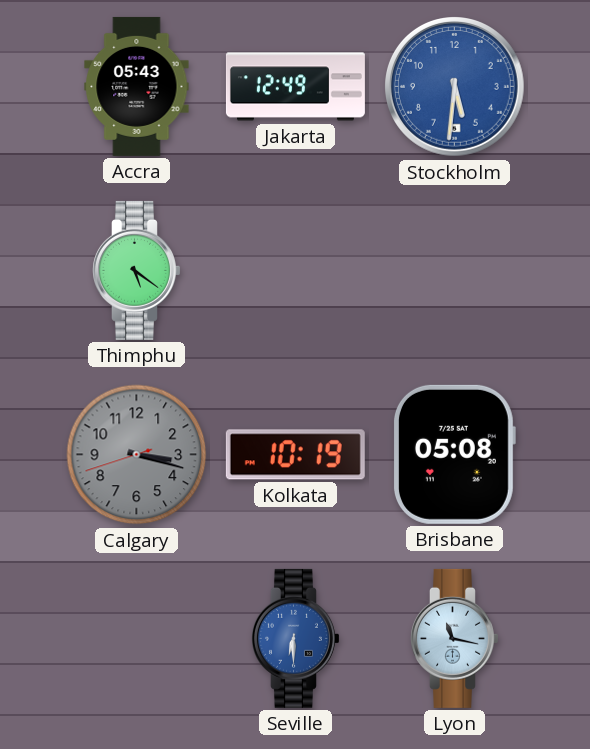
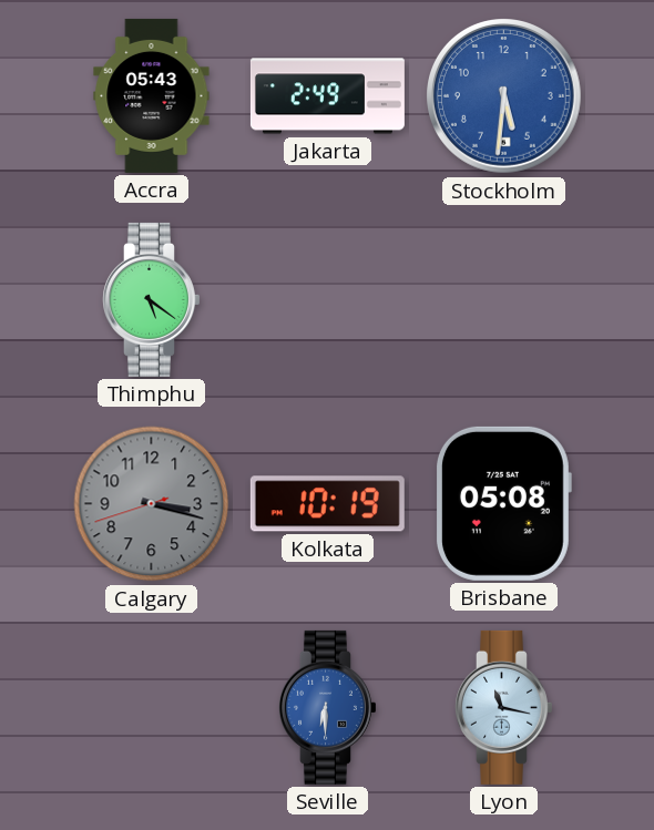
Jakarta: 12:49 -> 2:49
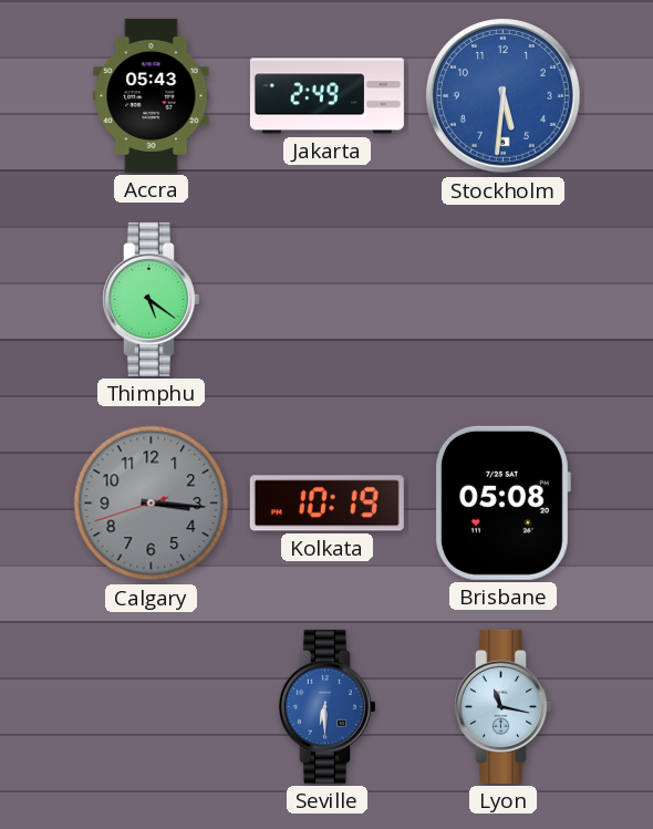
Calgary: 3:17 -> 3:15
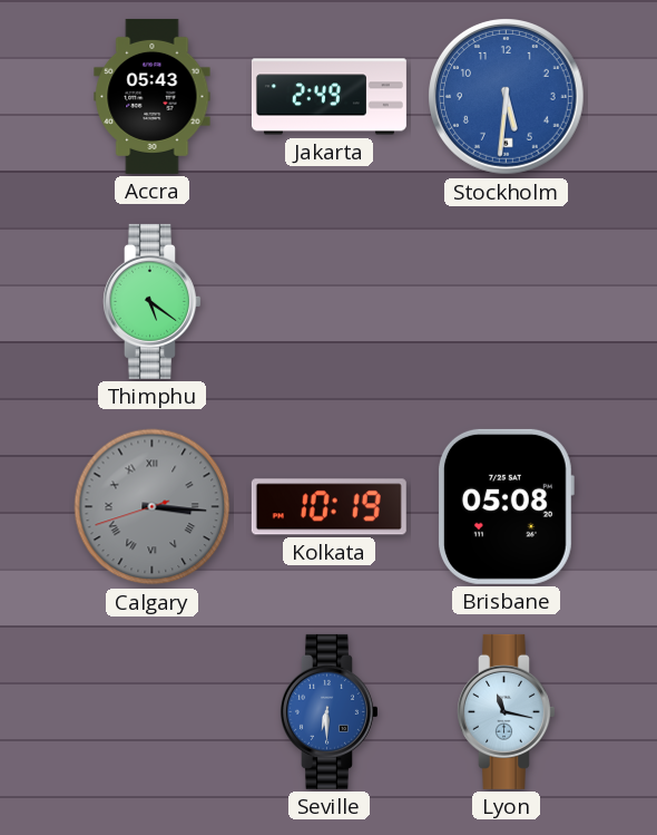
Calgary numerals: Arabic -> Roman
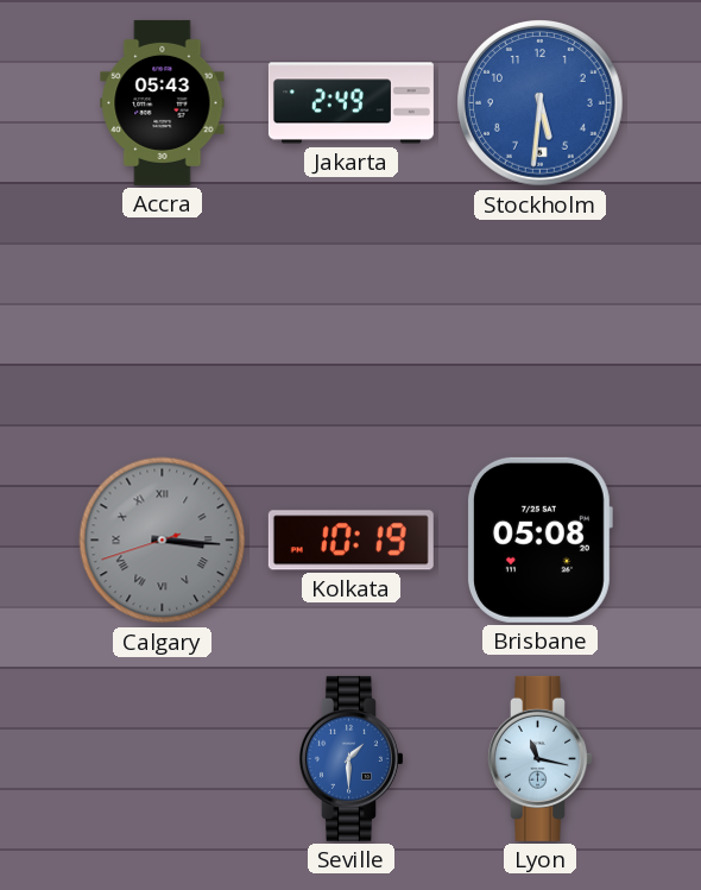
Thimphu: 5:21 -> none
Seville: 6:30 -> 1:30
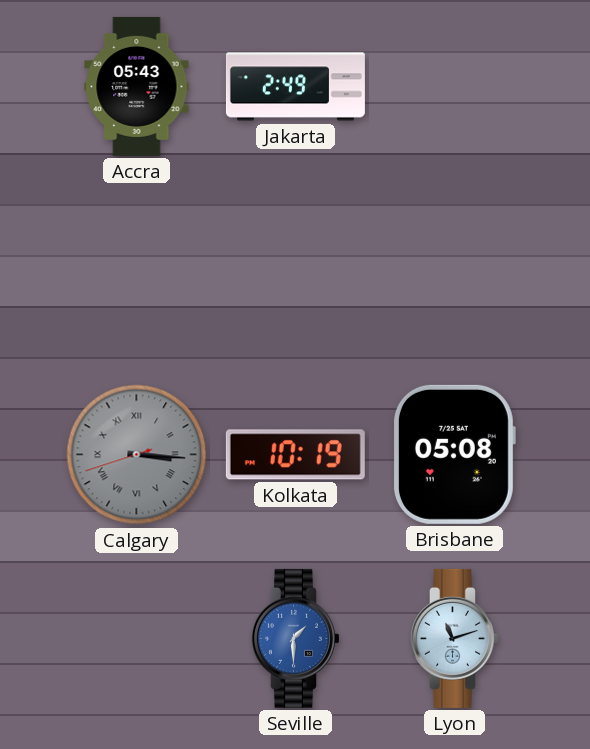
Stockholm: 5:31 -> none
Lyon: 11:17 -> 11:12
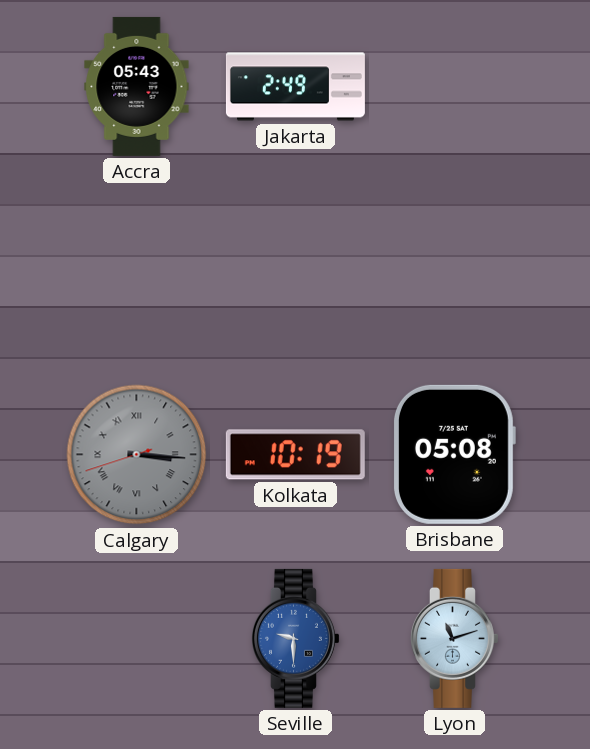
Seville: 1:30 -> 9:30
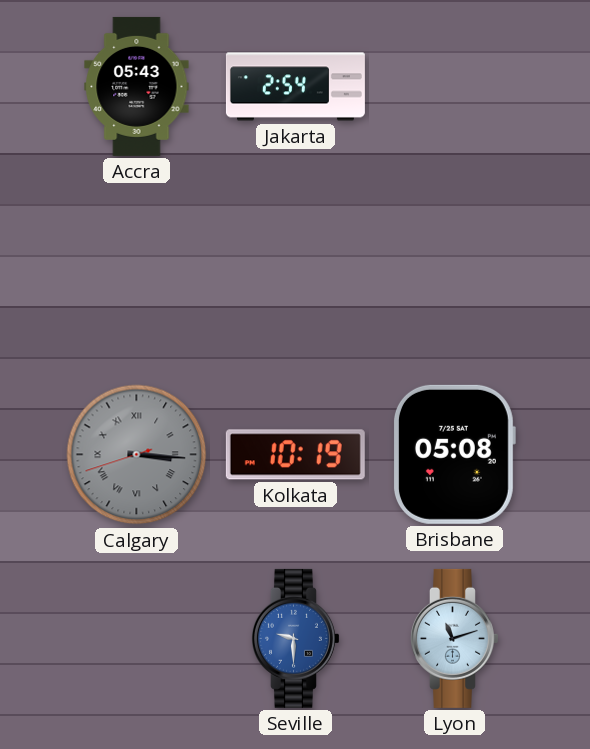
Jakarta: 2:49 -> 2:54
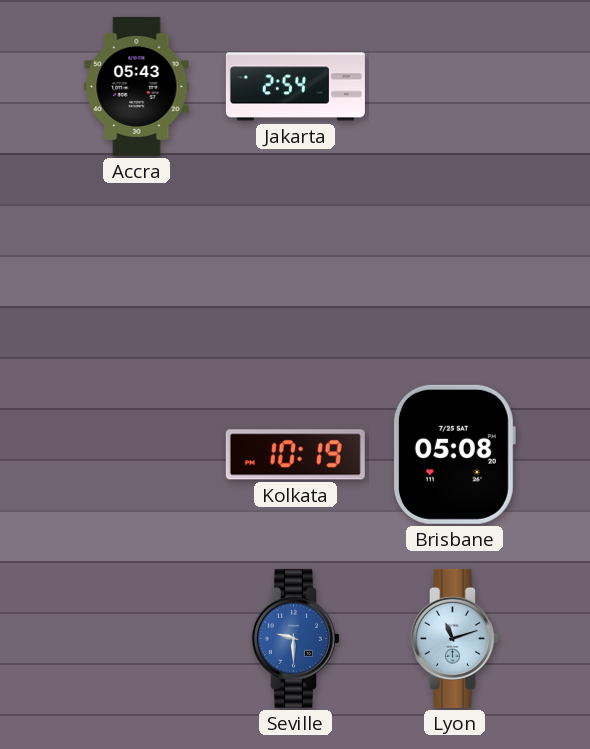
Calgary: 3:15 -> none
